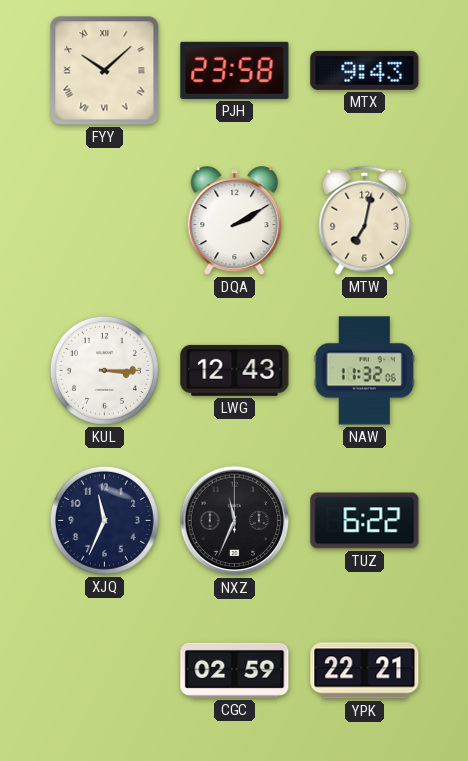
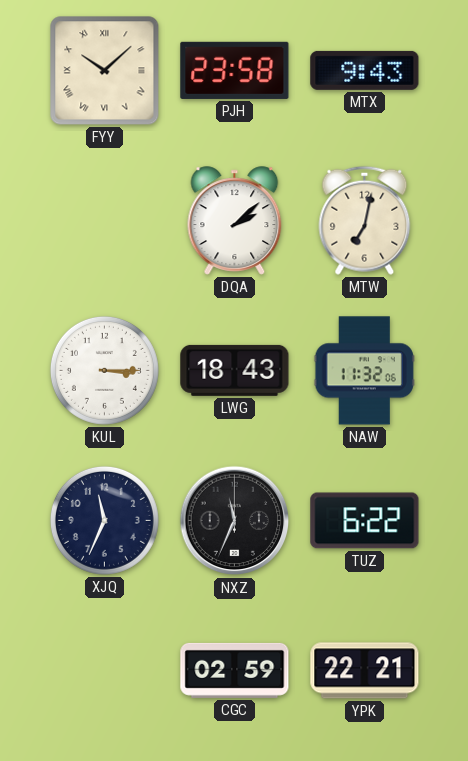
DQA: 2:10 -> 2:08
LWG: 12:43 -> 18:43
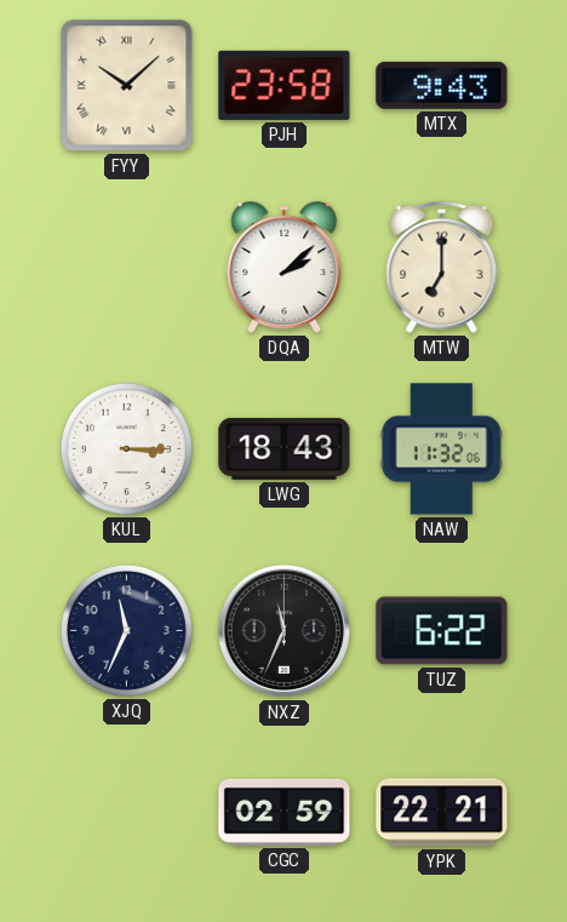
MTW: 7:02 -> 7:00
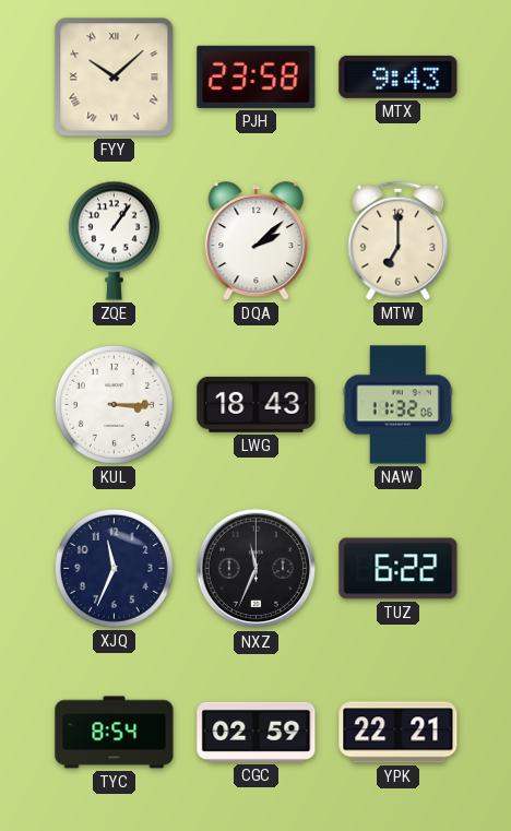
ZQE: none -> 1:06
TYC: none -> 8:54
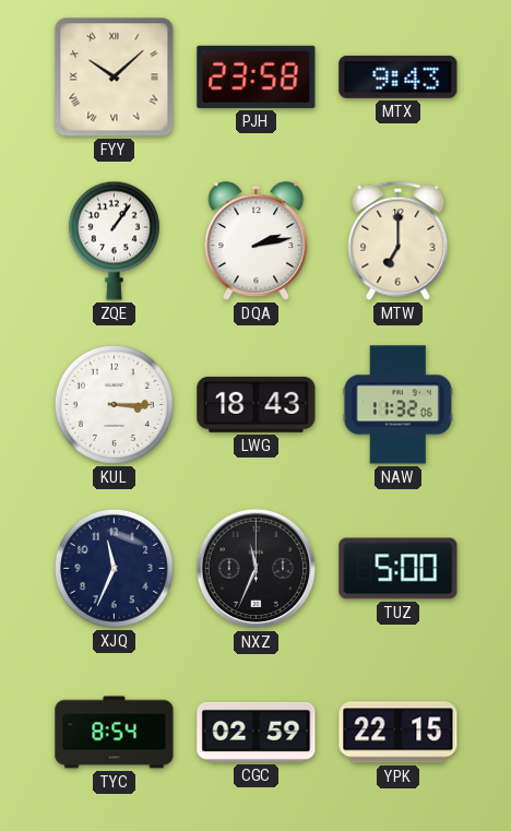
DQA: 2:08 -> 2:13
TUZ: 6:22 -> 5:00
YPK: 22:21 -> 22:15
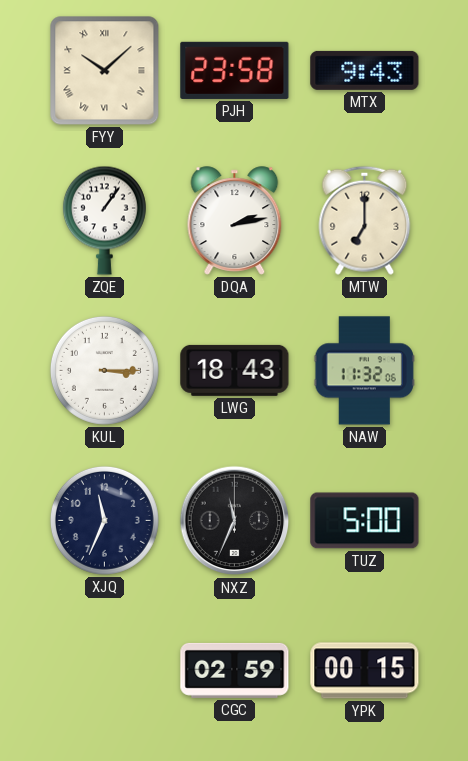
TYC: 8:54 -> none
YPK: 22:15 -> 00:15
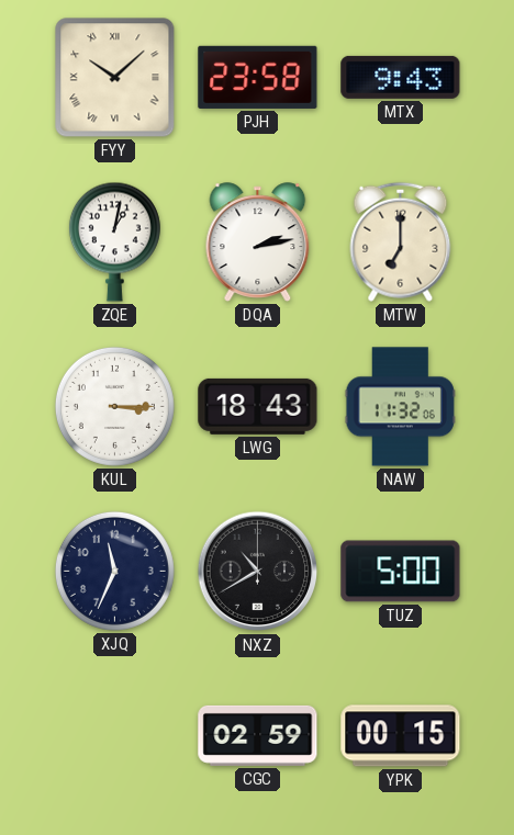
ZQE: 1:06 -> 1:02
NXZ: 11:34 -> 10:40
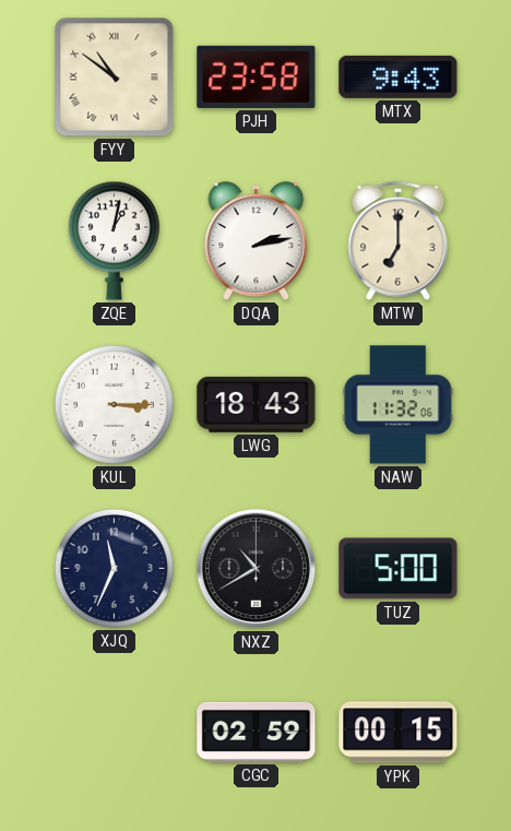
FYY: 10:08 -> 10:51
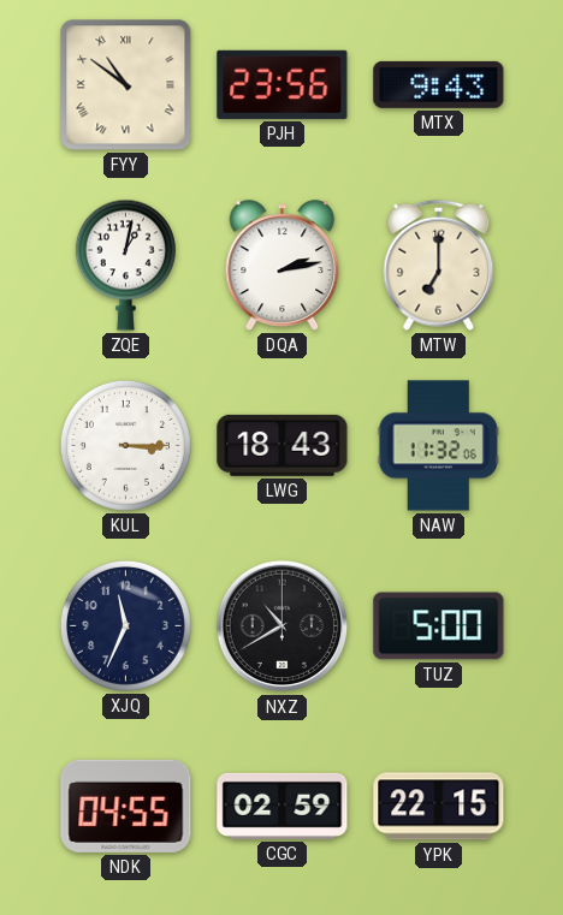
PJH: 23:58 -> 23:56
NDK: none -> 04:55
YPK: 00:15 -> 22:15
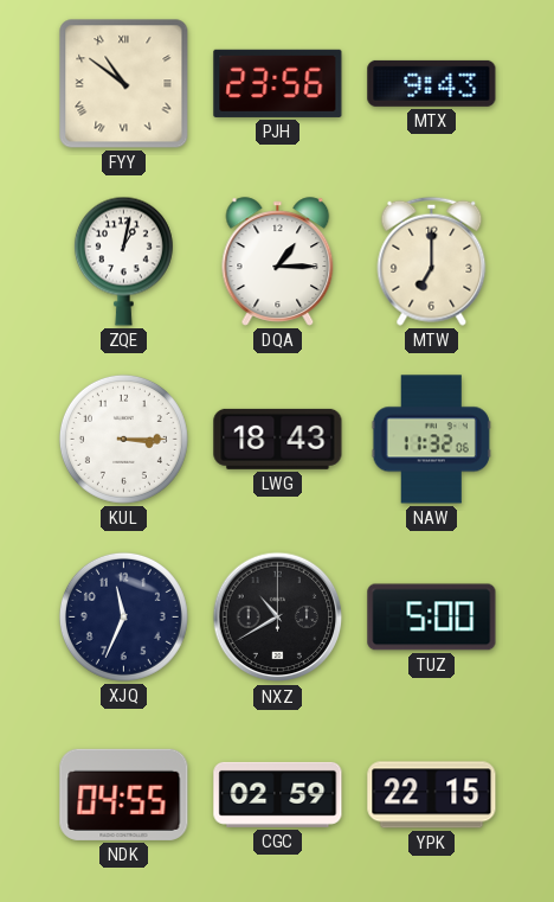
DQA: 2:13 -> 1:15
